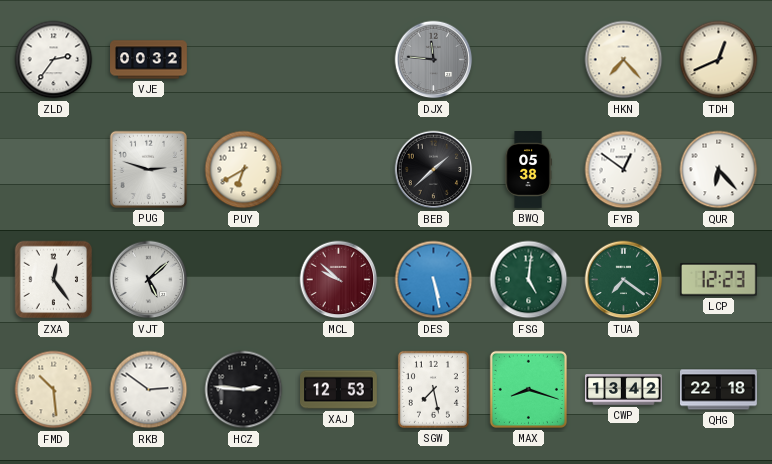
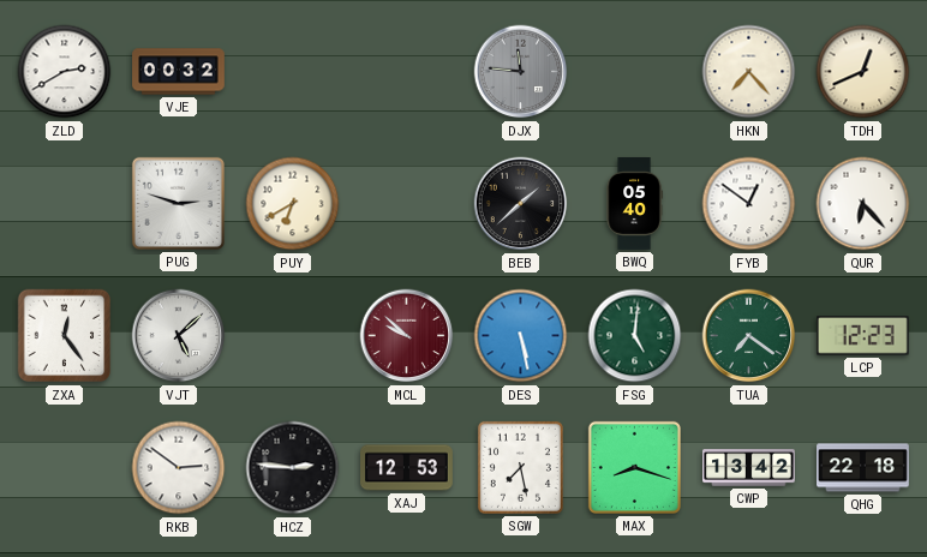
ZLD: 2:36 -> 2:40
BWQ: 05:38 -> 05:40
FMD: 10:29 -> none
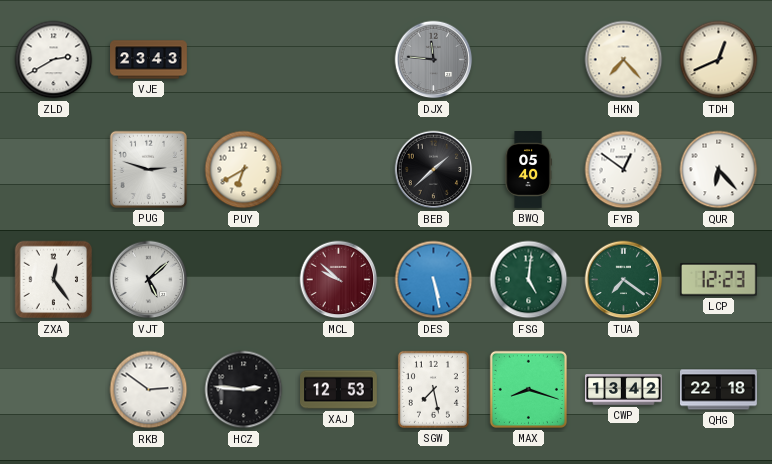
VJE: 00:32 -> 23:43
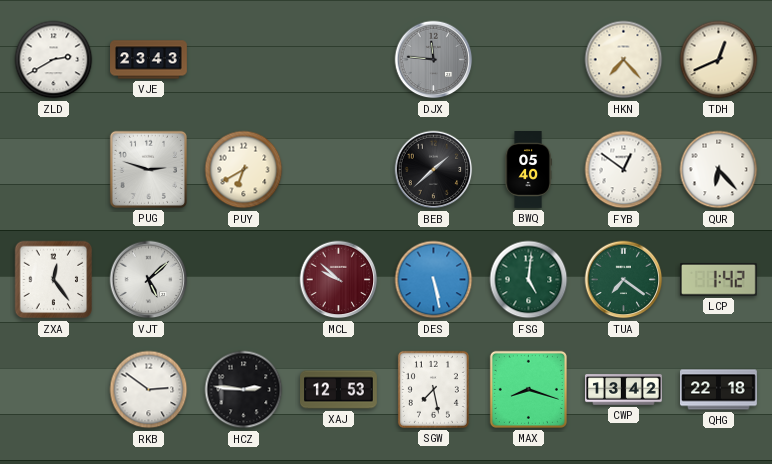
LCP: 12:23 -> 1:42
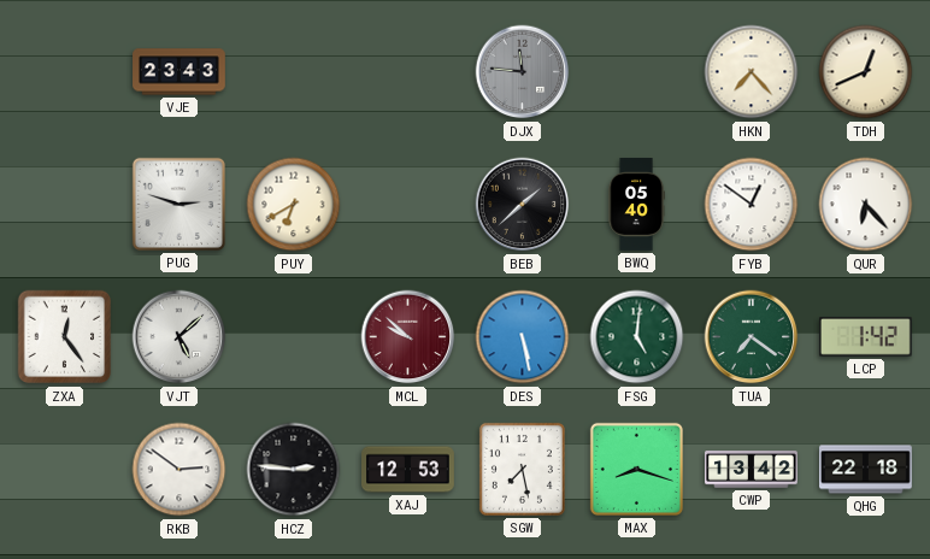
ZLD: 2:40 -> none
